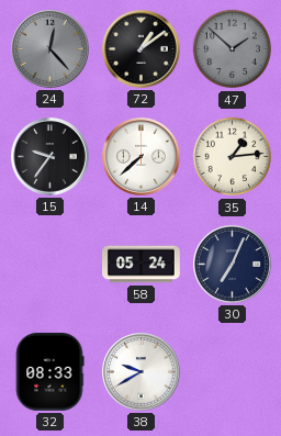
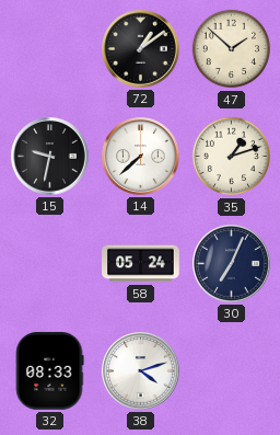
24: 12:23 -> none
47 dial: grey -> cream
15: 9:36 -> 9:32
35: 1:14 -> 1:12
38: 9:40 -> 4:12
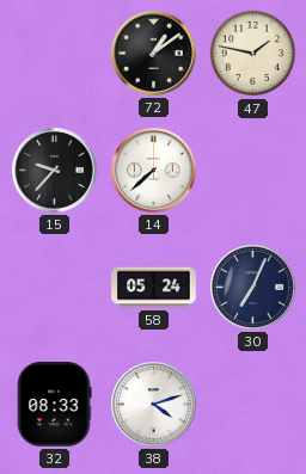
47: 1:52 -> 1:47
15: 9:32 -> 9:37
35: 1:12 -> none
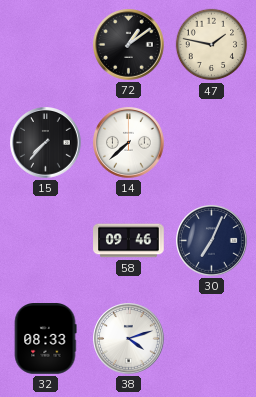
15: 9:37 -> 7:37
58: 05:24 -> 09:46
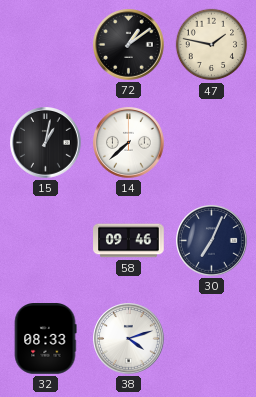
15: 7:37 -> 1:02
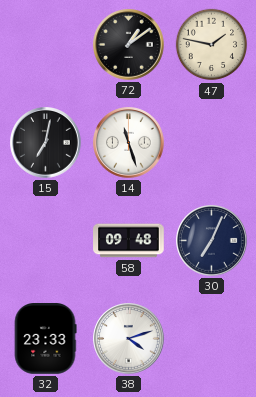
15: 1:02 -> 7:02
14: 7:38 -> 11:27
58: 09:46 -> 09:48
32: 08:33 -> 23:33
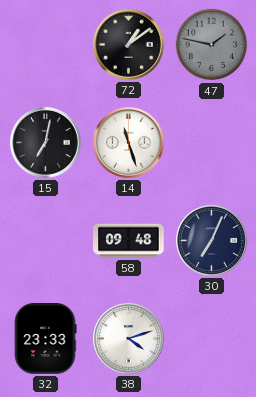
47 dial: cream -> grey
